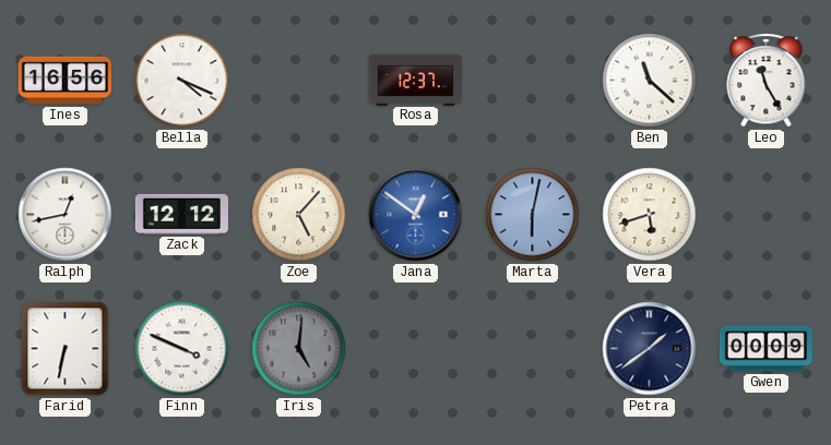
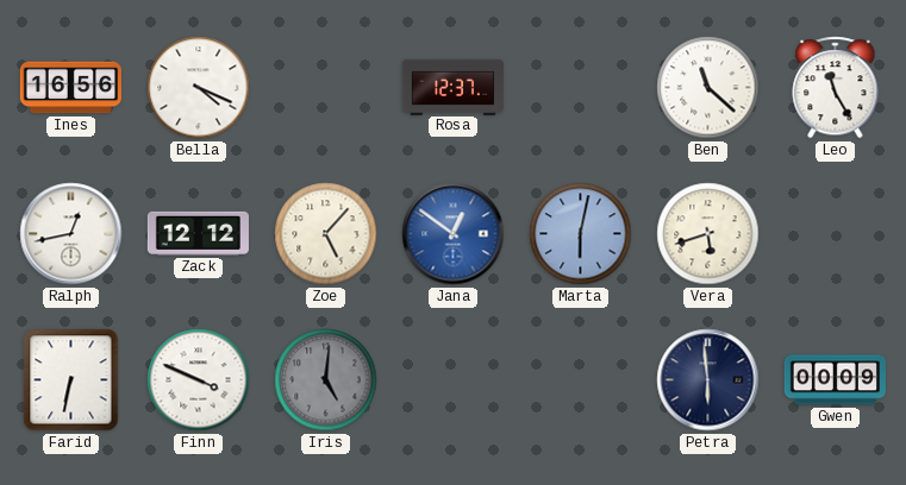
Petra: 1:39 -> 5:59
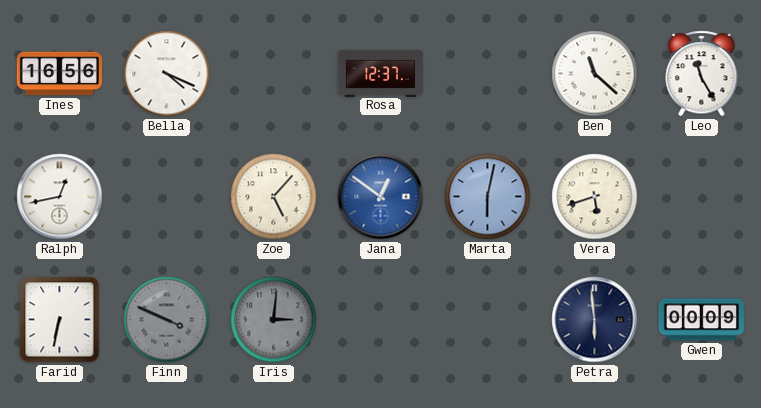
Zack: 12:12 -> none
Finn dial: white -> grey
Iris: 5:01 -> 3:01
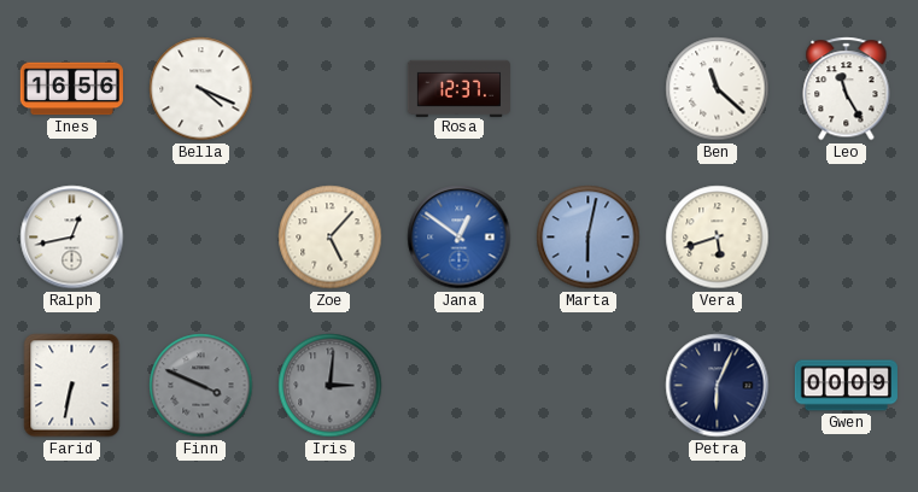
Petra: 5:59 -> 6:04
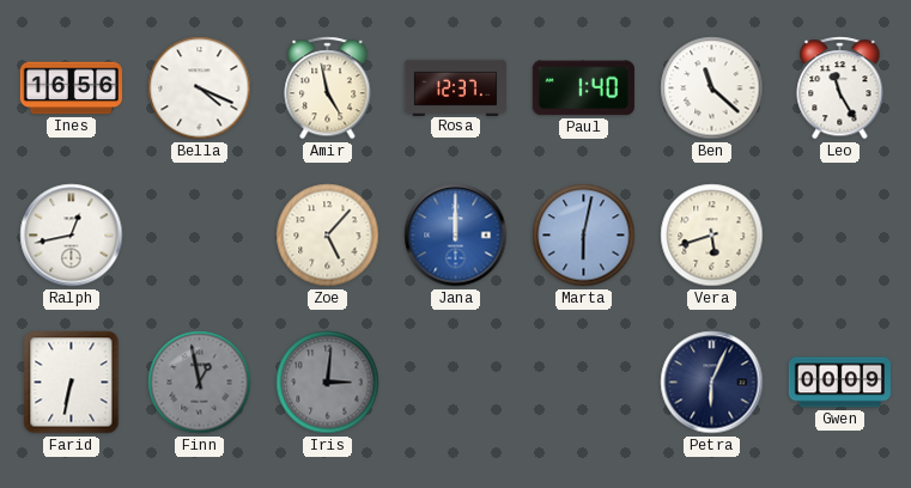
Amir: none -> 4:58
Paul: none -> 1:40
Jana: 12:51 -> 12:00
Finn: 3:49 -> 12:58
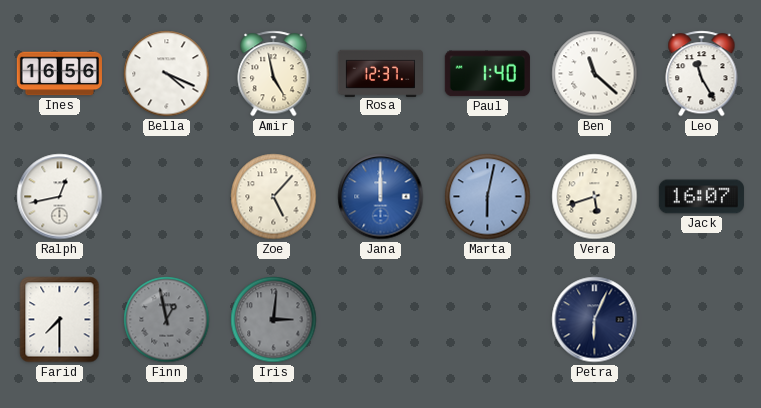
Jack: none -> 16:07
Farid: 6:32 -> 7:30
Gwen: 00:09 -> none
